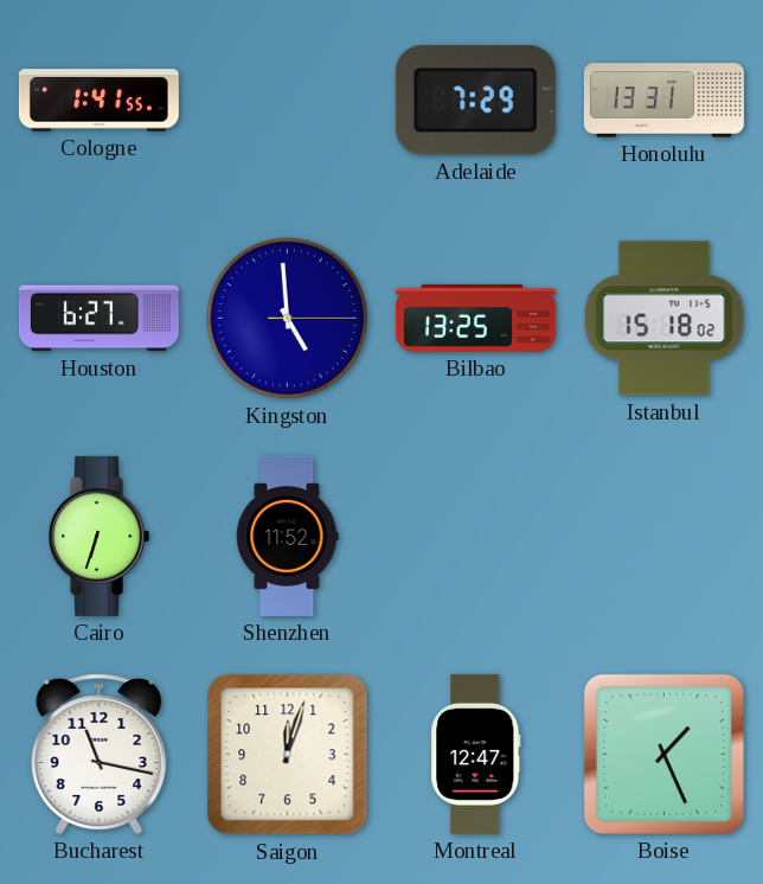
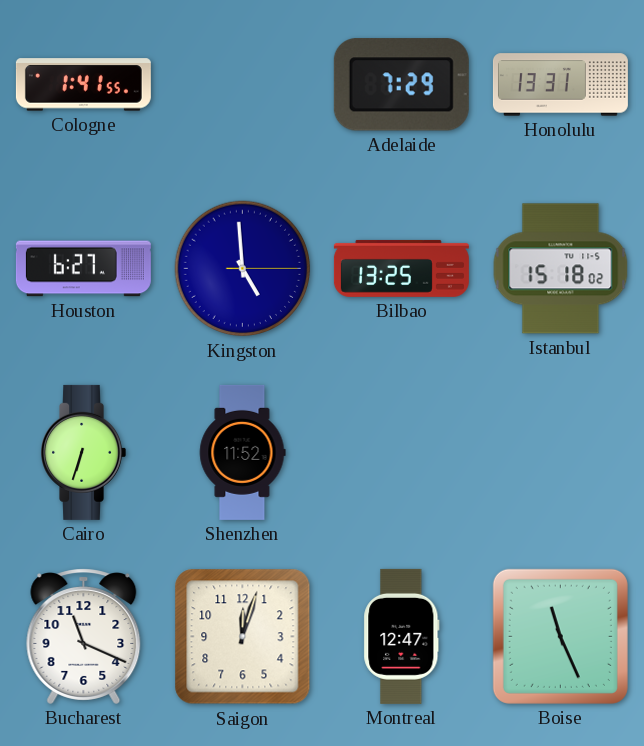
Bucharest: 11:17 -> 11:19
Boise: 1:26 -> 11:26
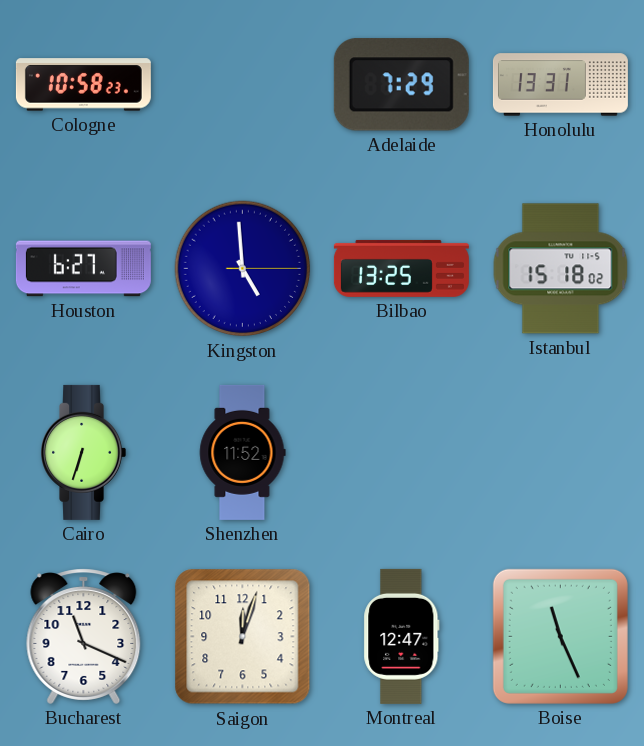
Cologne: 1:41 -> 10:58
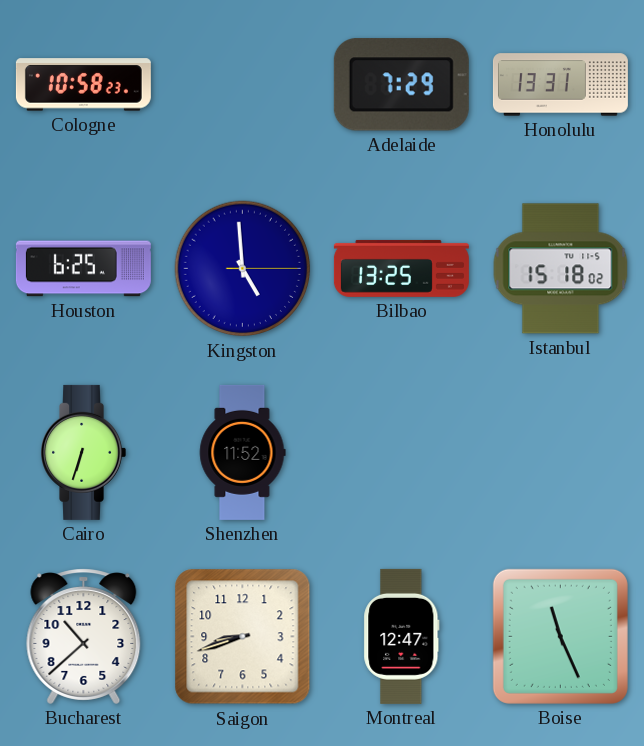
Houston: 6:27 -> 6:25
Bucharest: 11:19 -> 10:38
Saigon: 12:03 -> 8:42
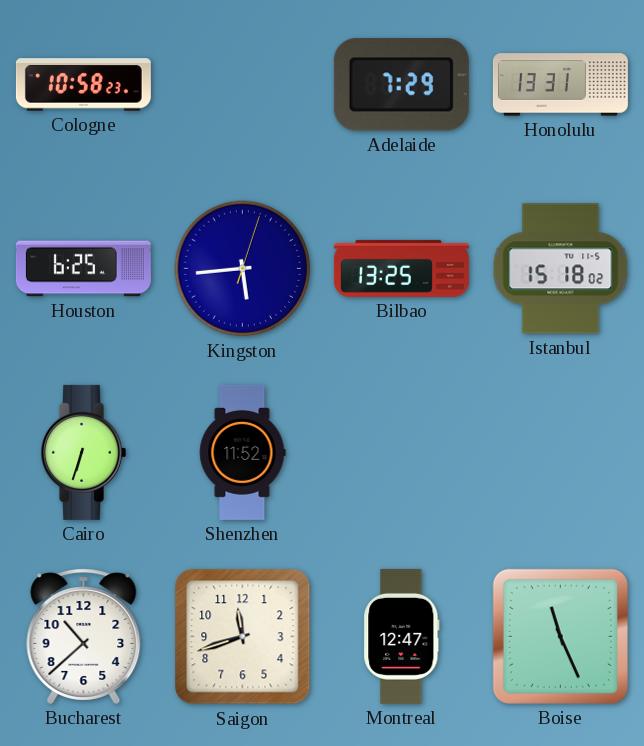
Kingston: 4:59 -> 5:44
Saigon: 8:42 -> 11:42
